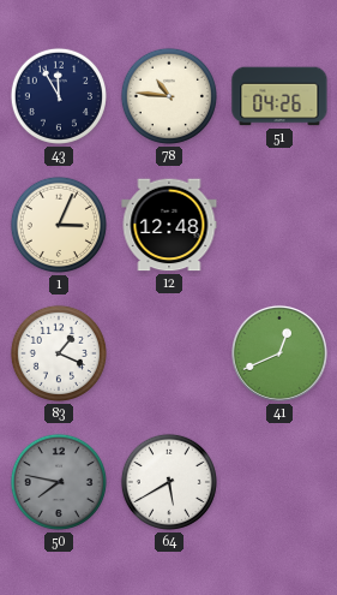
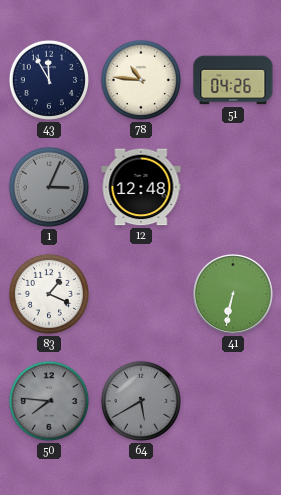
1 dial: cream -> grey
41: 12:41 -> 6:32
50: 7:47 -> 7:46
64 dial: white -> grey
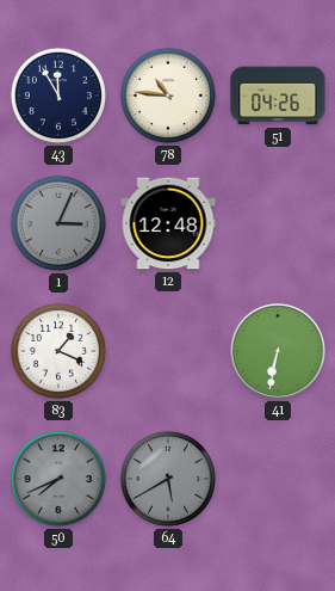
50: 7:46 -> 7:41
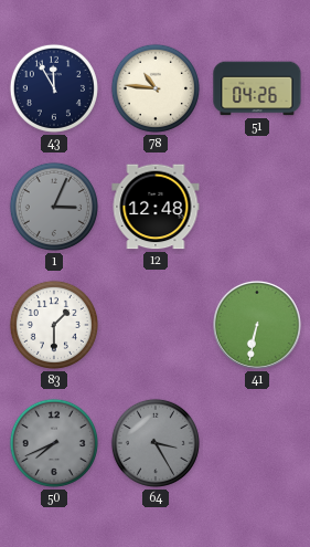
83: 1:19 -> 1:30
64: 5:40 -> 3:25
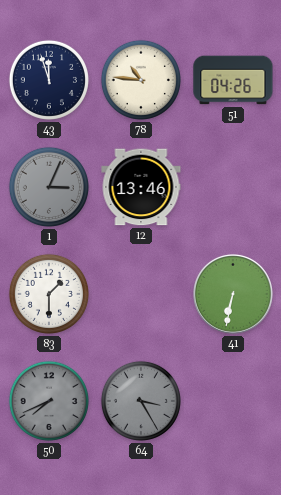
43: 11:55 -> 11:57
12: 12:48 -> 13:46
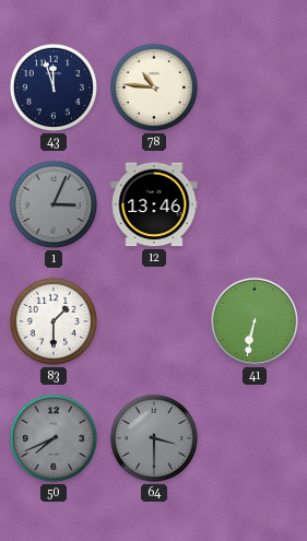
51: 04:26 -> none
64: 3:25 -> 3:30
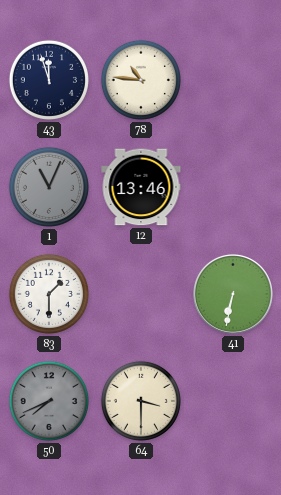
1: 3:04 -> 11:04
64 dial: grey -> cream
